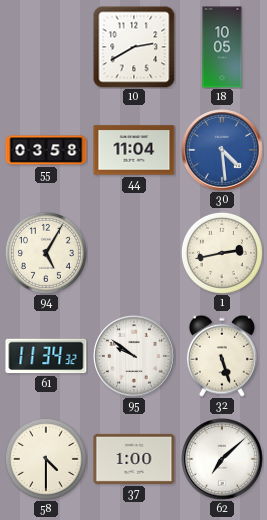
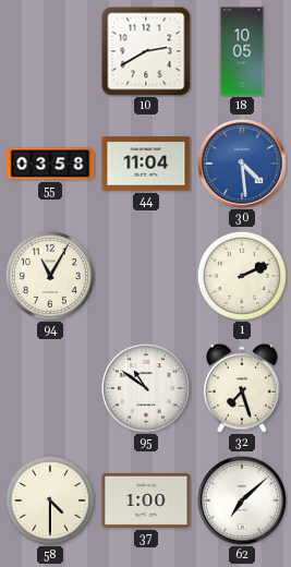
94: 5:05 -> 11:05
1: 2:43 -> 2:11
61: 11:34 -> none
95: 9:51 -> 10:51
32: 5:27 -> 7:27
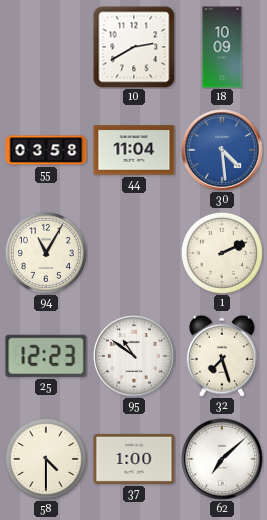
18: 10:05 -> 10:09
25: none -> 12:23
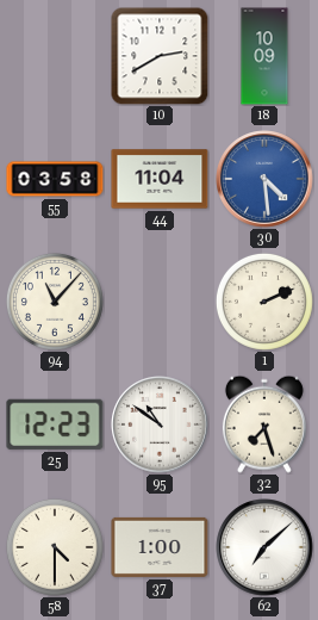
94: 11:05 -> 11:07
